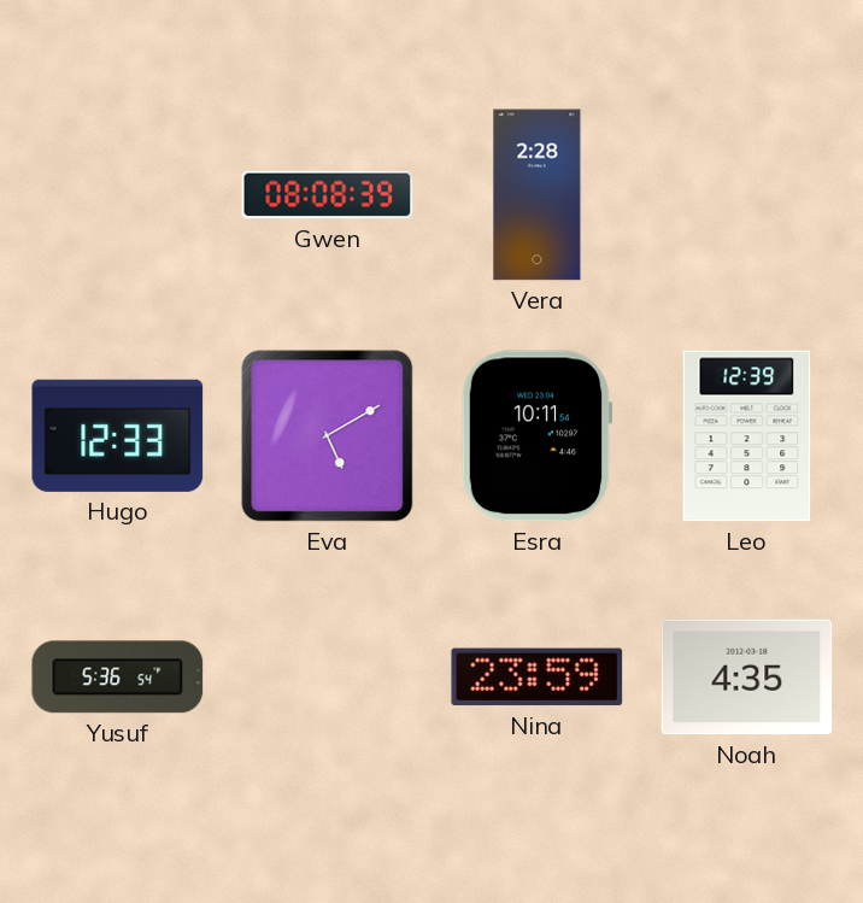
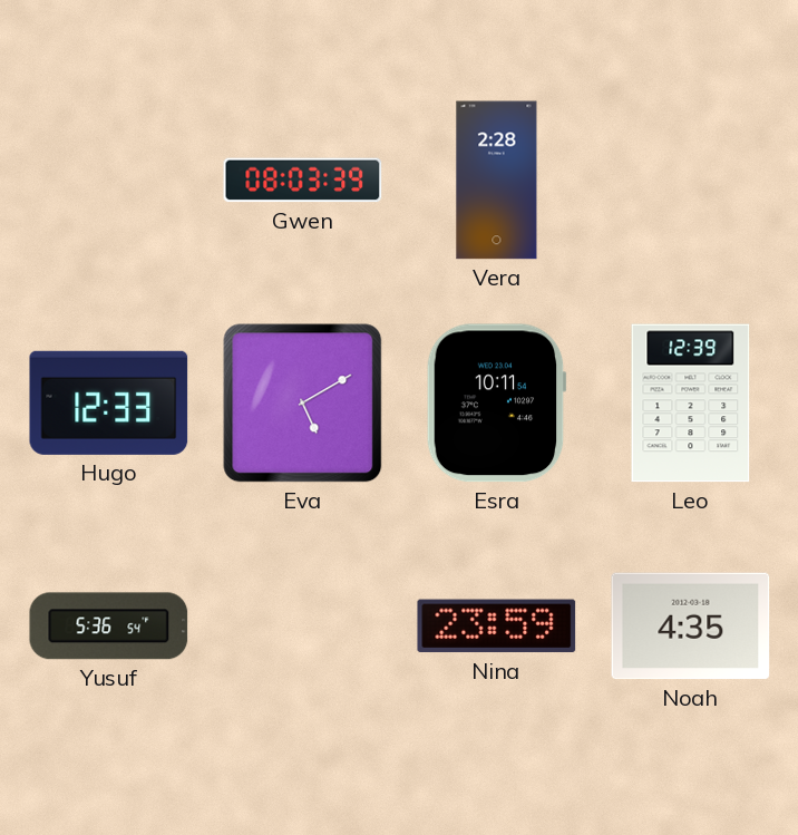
Gwen: 08:08 -> 08:03
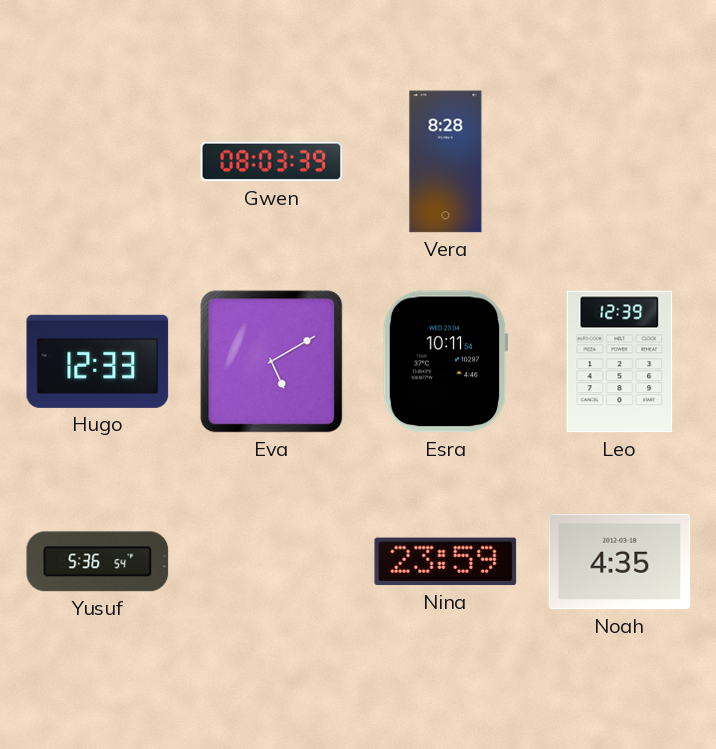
Vera: 2:28 -> 8:28
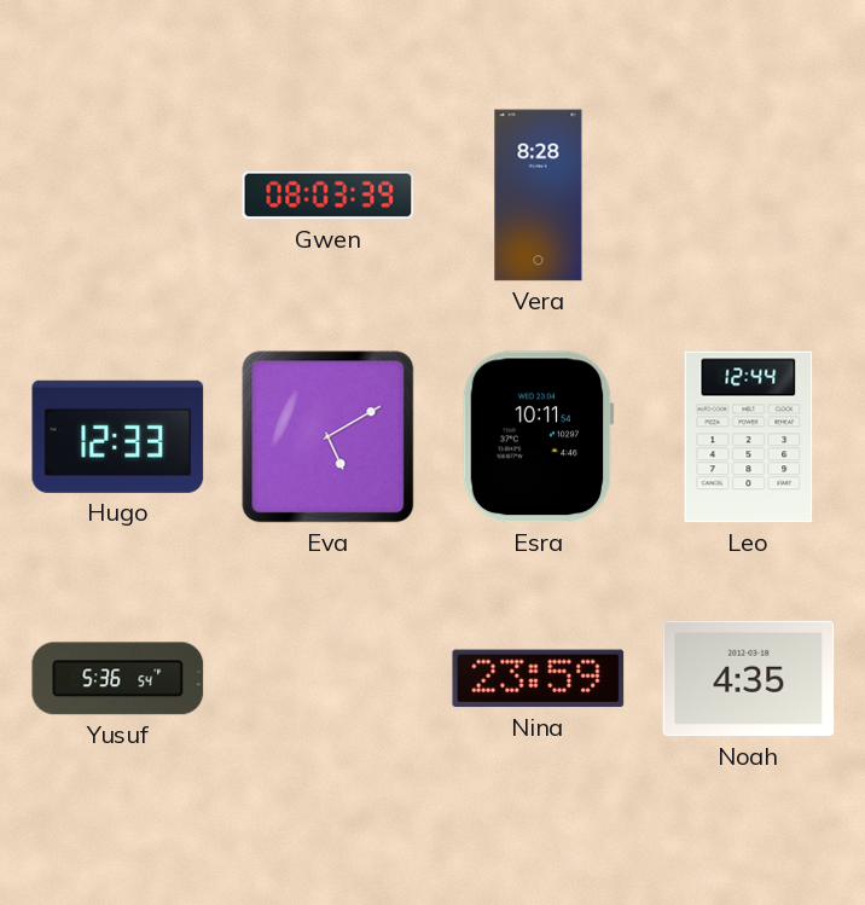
Leo: 12:39 -> 12:44
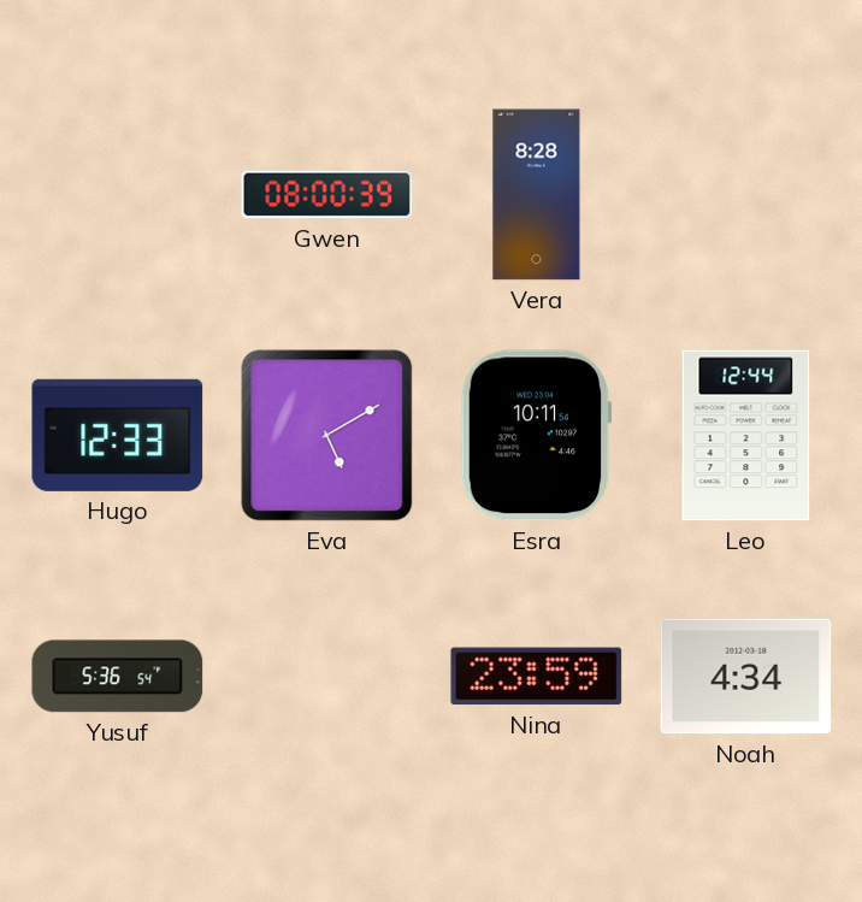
Gwen: 08:03 -> 08:00
Noah: 4:35 -> 4:34
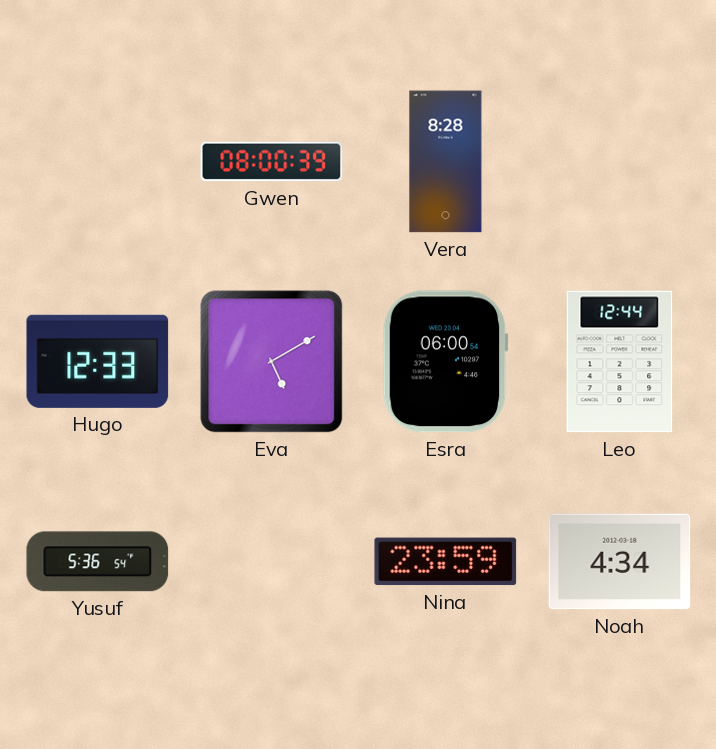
Esra: 10:11 -> 06:00
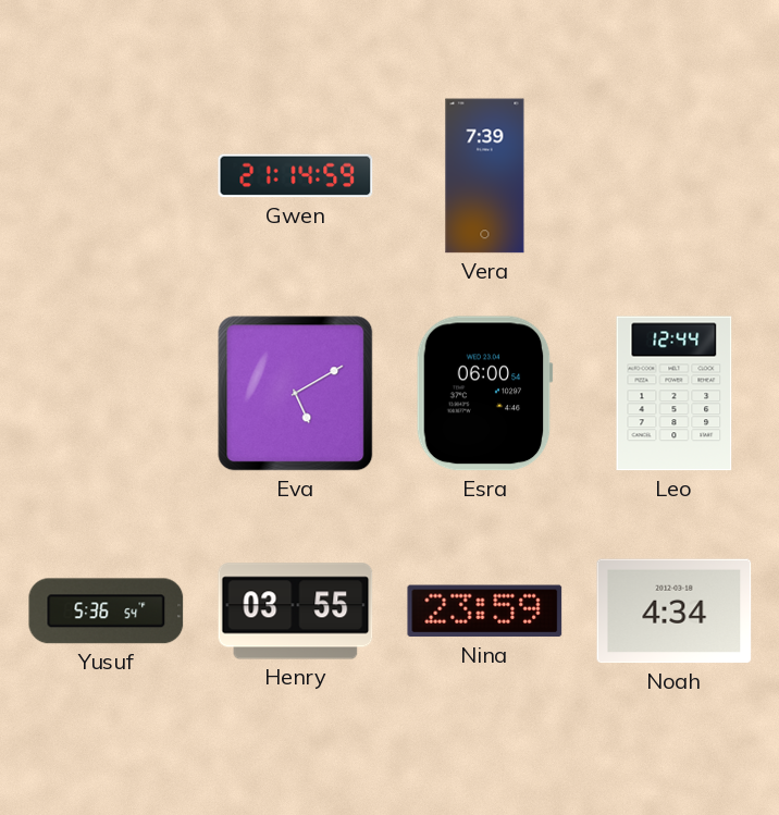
Gwen: 08:00 -> 21:14
Vera: 8:28 -> 7:39
Hugo: 12:33 -> none
Henry: none -> 03:55
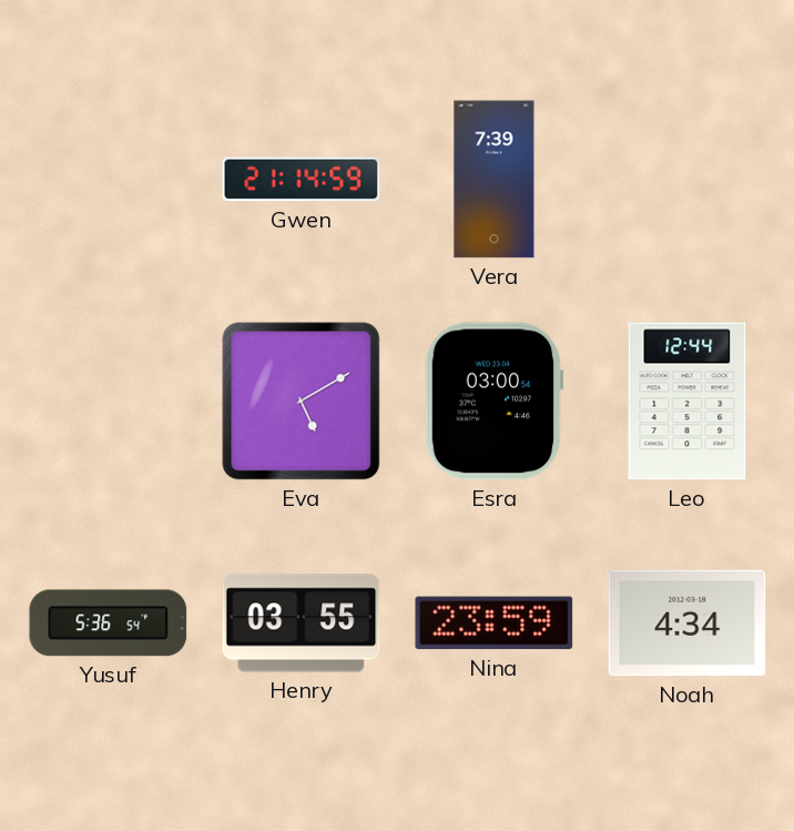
Esra: 06:00 -> 03:00
